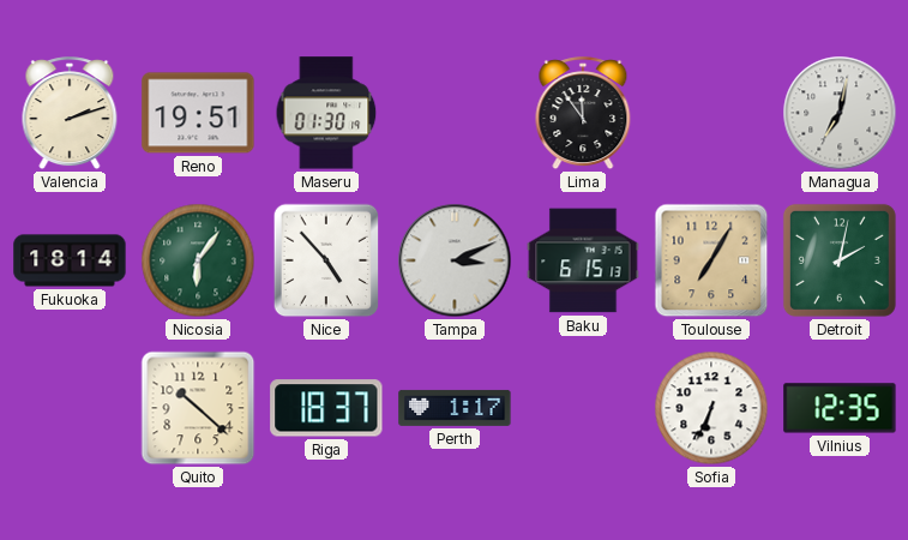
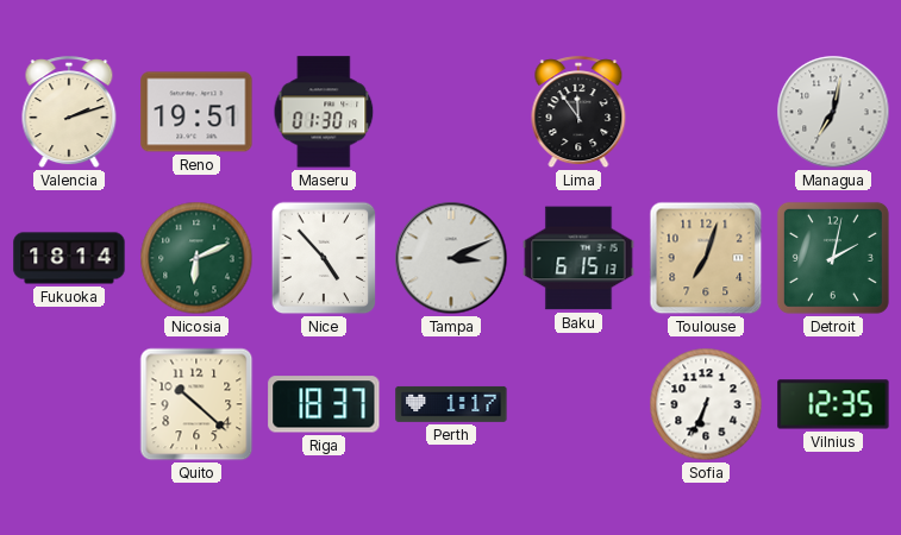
Nicosia: 6:06 -> 6:11
Toulouse: 7:05 -> 7:03
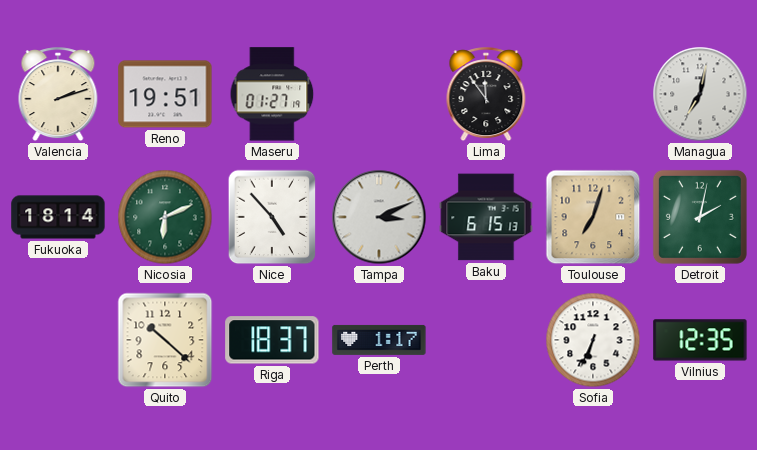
Maseru: 01:30 -> 01:27
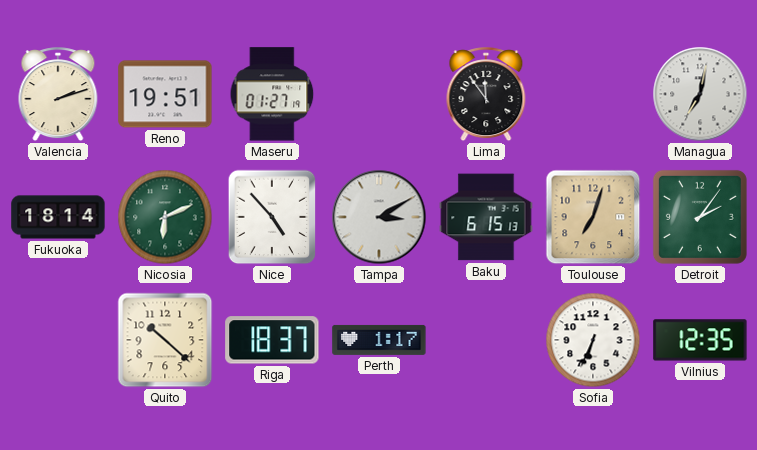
Tampa: 3:11 -> 3:10
Detroit: 2:02 -> 2:06
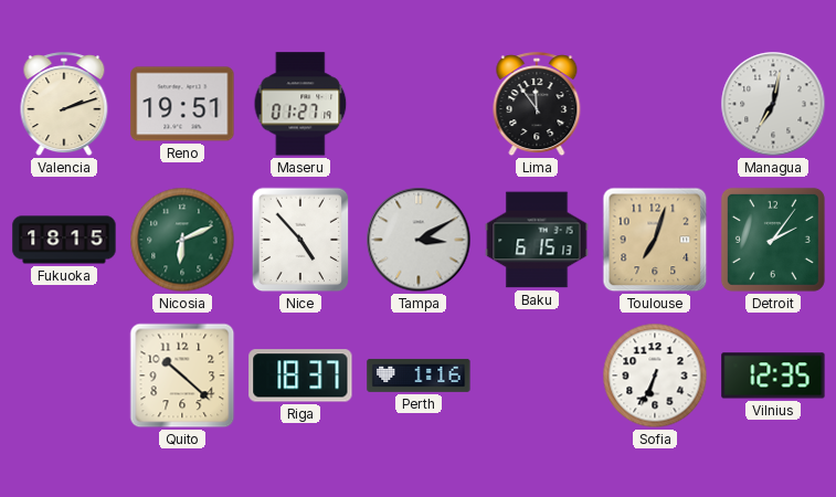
Fukuoka: 18:14 -> 18:15
Perth: 1:17 -> 1:16
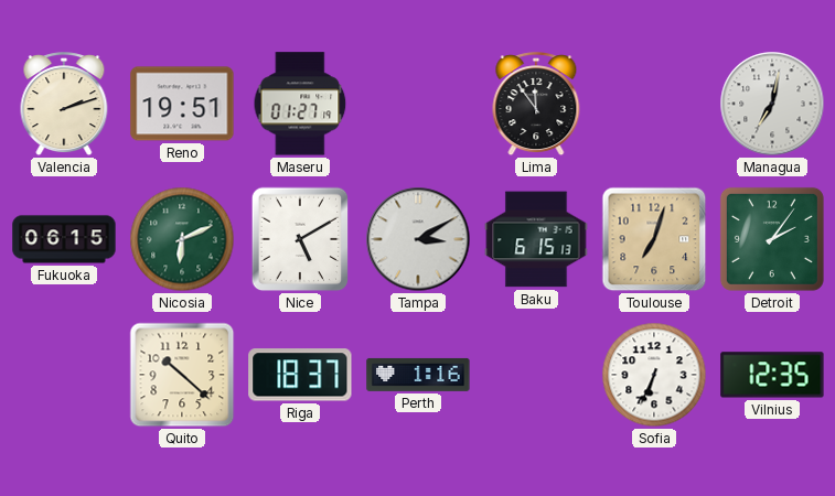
Fukuoka: 18:15 -> 06:15
Nice: 4:53 -> 5:10
